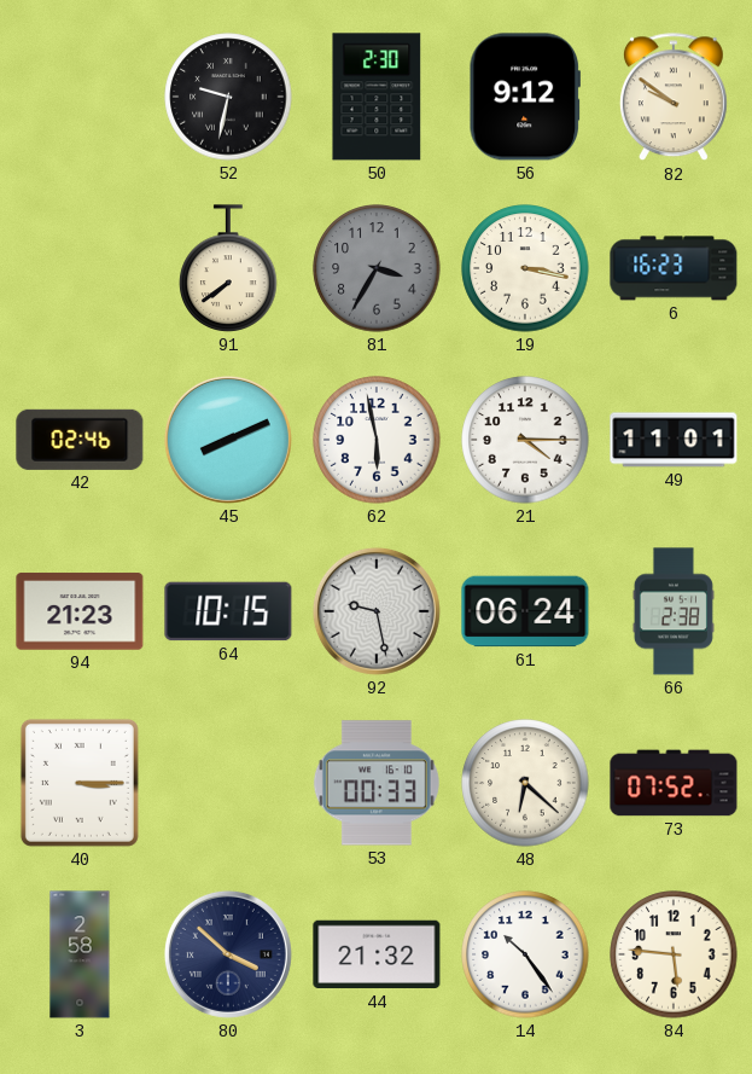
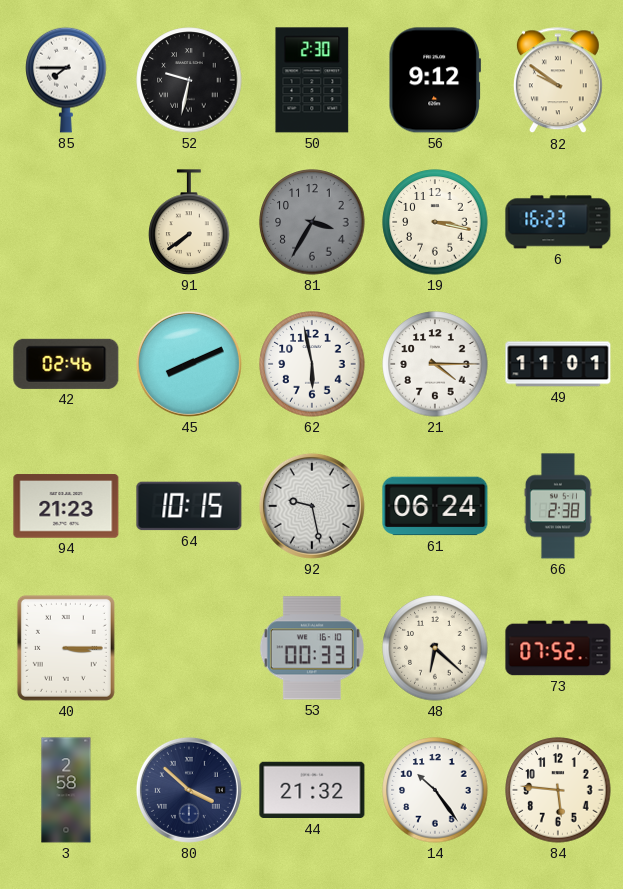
85: none -> 7:45
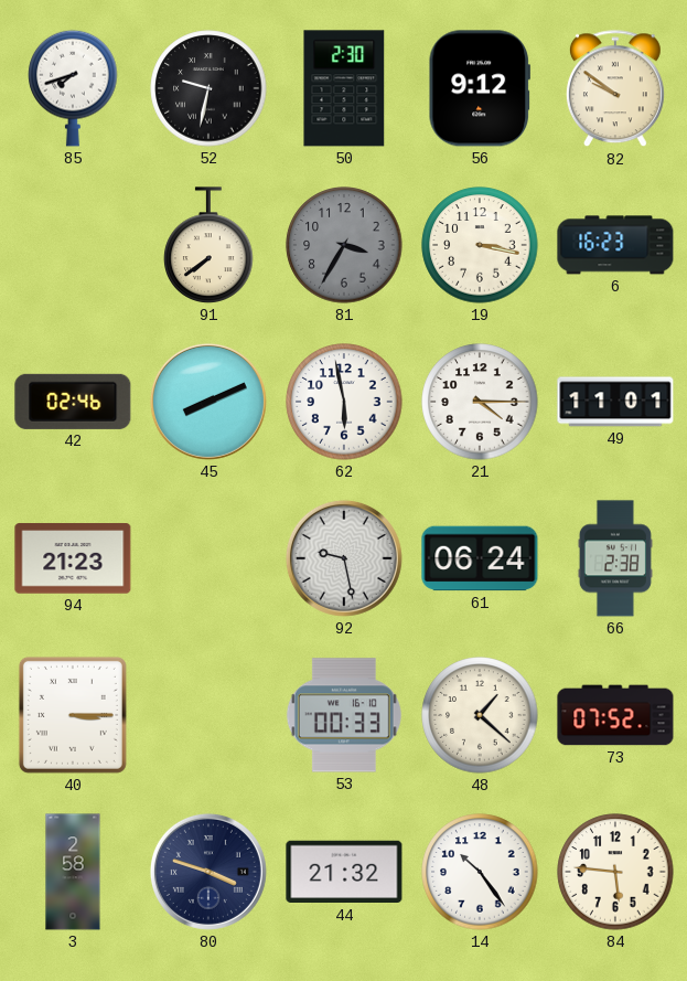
85: 7:45 -> 7:42
64: 10:15 -> none
48: 6:22 -> 1:22
80: 3:52 -> 3:48
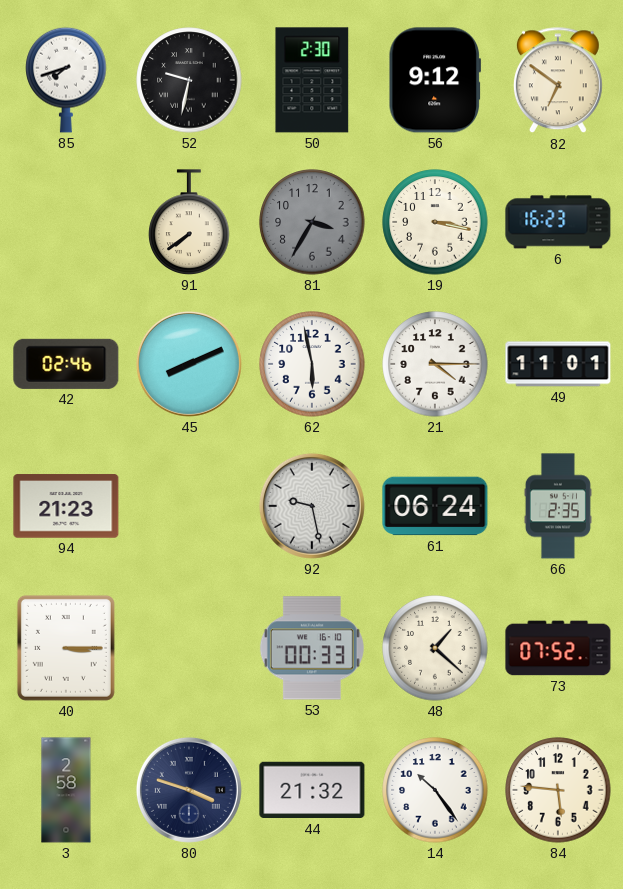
82: 9:51 -> 6:51
66: 2:38 -> 2:35
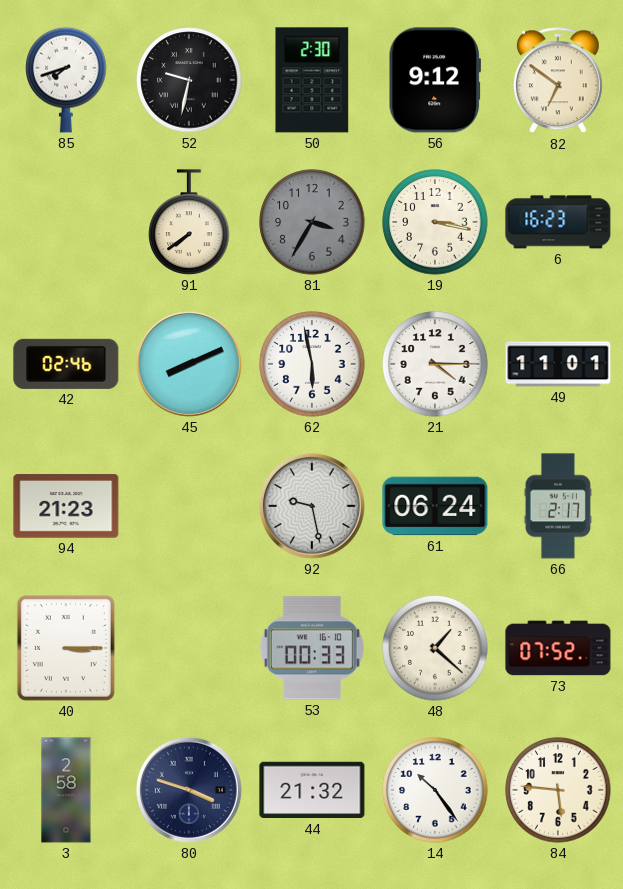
66: 2:35 -> 2:17
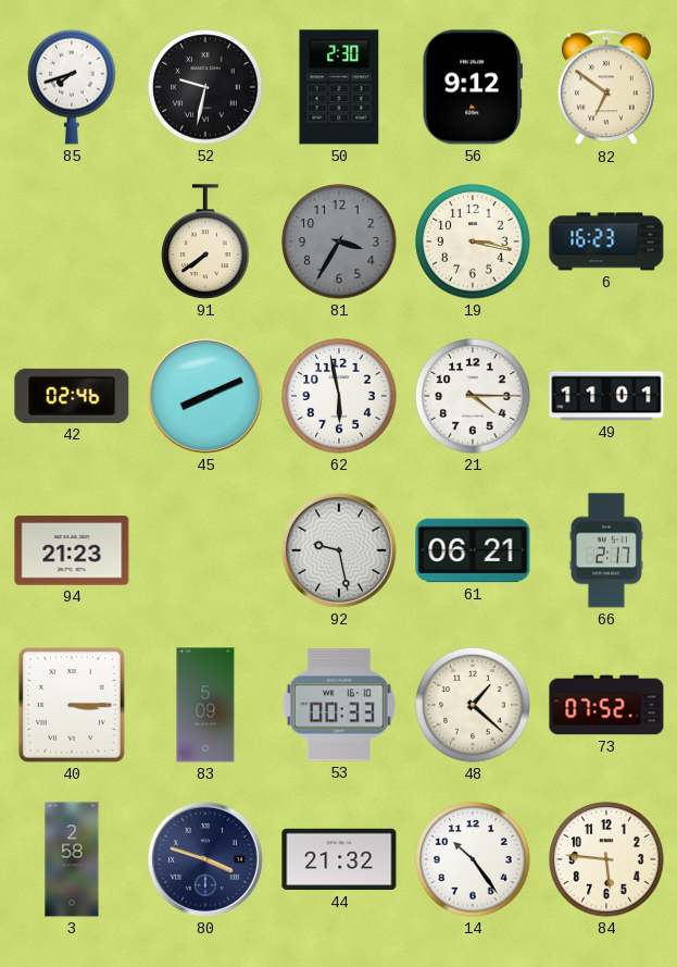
61: 06:24 -> 06:21
83: none -> 5:09
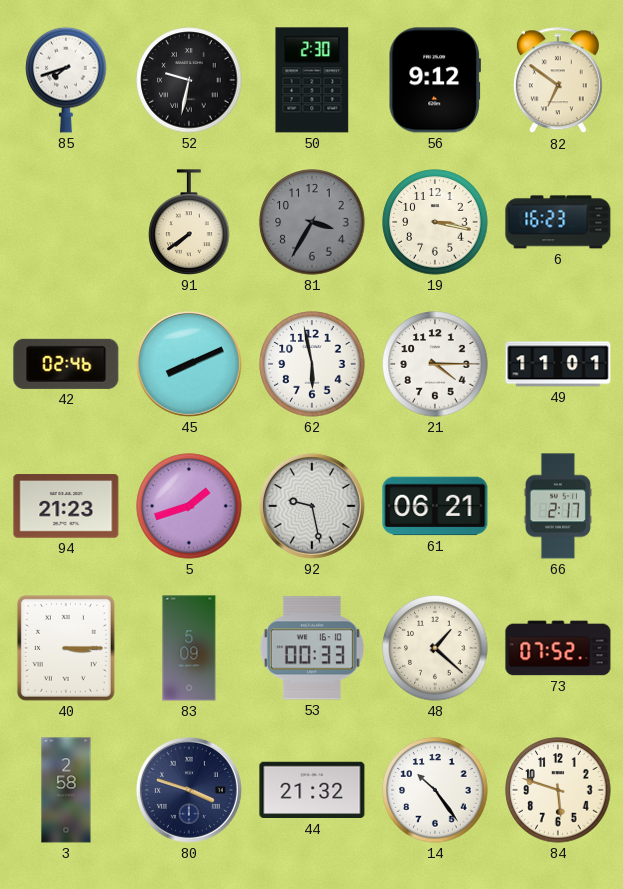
5: none -> 1:42
84: 5:46 -> 5:48
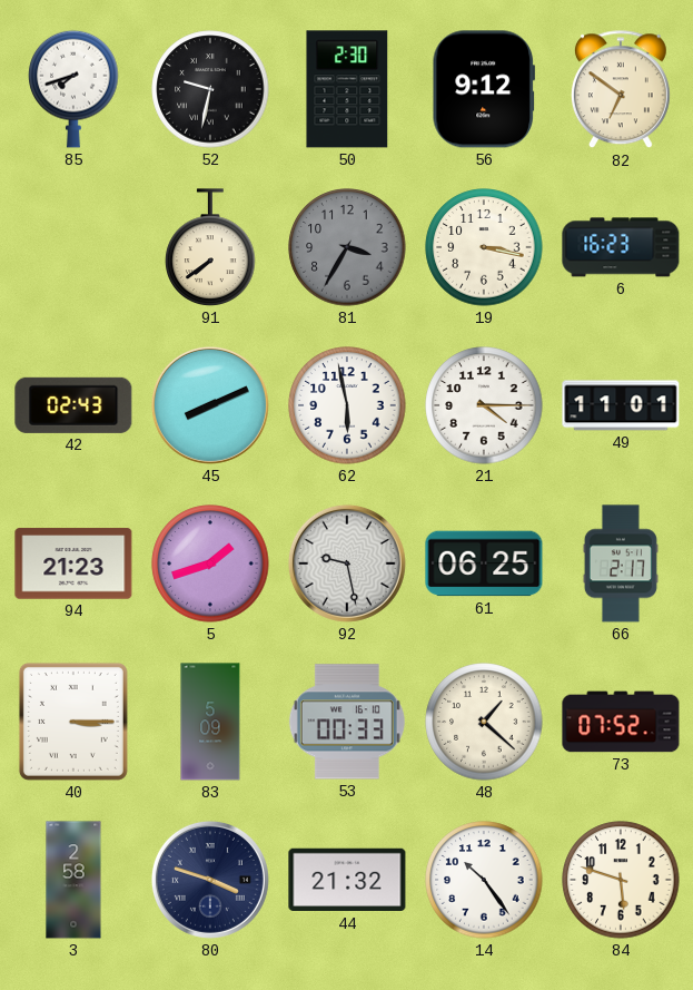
42: 02:46 -> 02:43
61: 06:21 -> 06:25
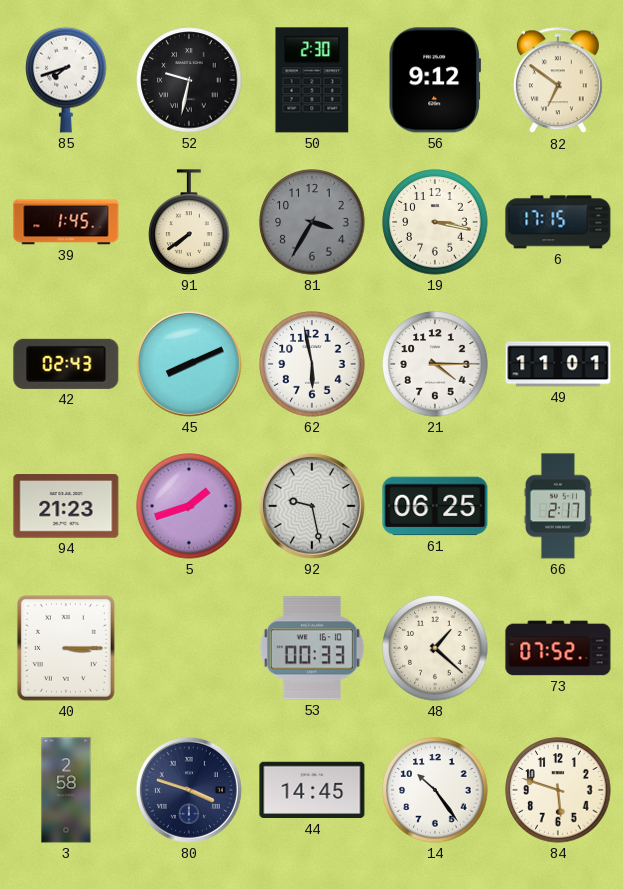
39: none -> 1:45
6: 16:23 -> 17:15
83: 5:09 -> none
44: 21:32 -> 14:45
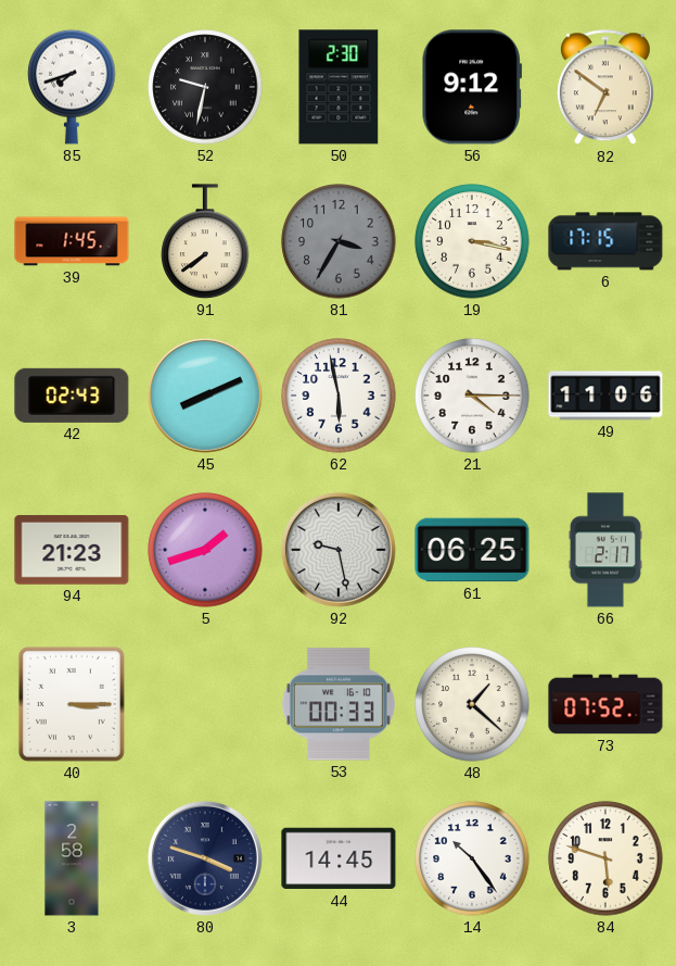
49: 11:01 -> 11:06
